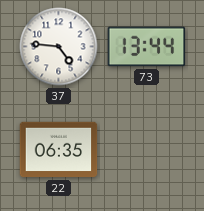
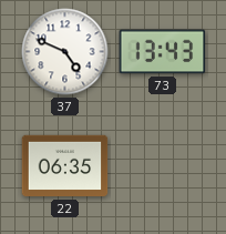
37: 4:46 -> 4:49
73: 13:44 -> 13:43
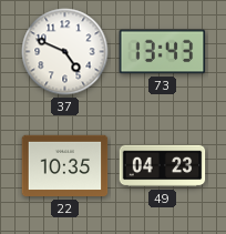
22: 06:35 -> 10:35
49: none -> 04:23
